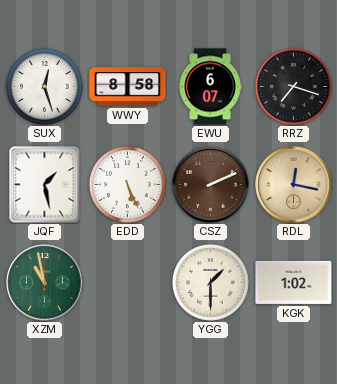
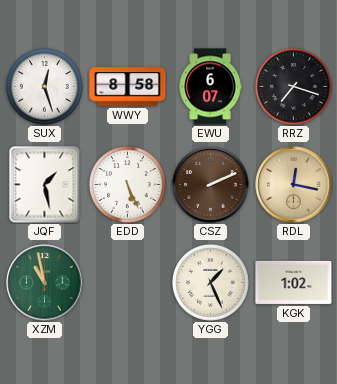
YGG: 1:30 -> 1:26
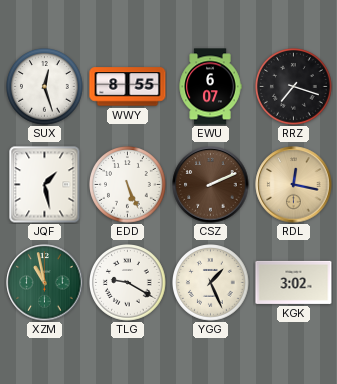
WWY: 8:58 -> 8:55
TLG: none -> 9:20
KGK: 1:02 -> 3:02
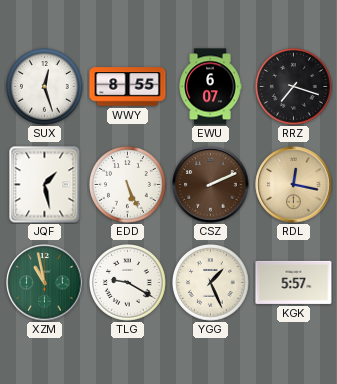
KGK: 3:02 -> 5:57
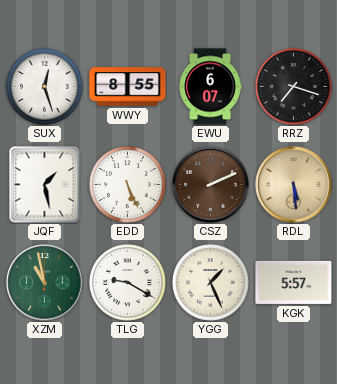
RDL: 12:17 -> 5:29
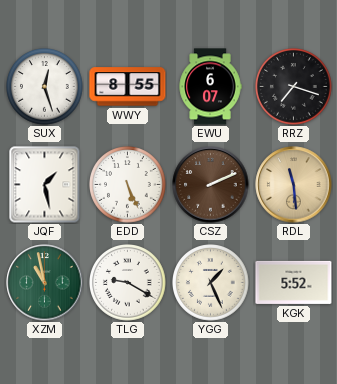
RDL: 5:29 -> 11:29
KGK: 5:57 -> 5:52
